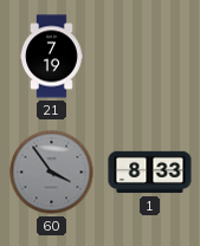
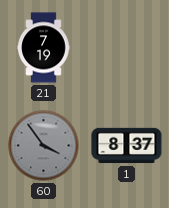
1: 8:33 -> 8:37
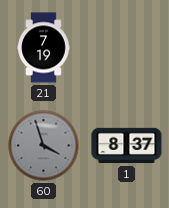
60: 3:54 -> 3:57
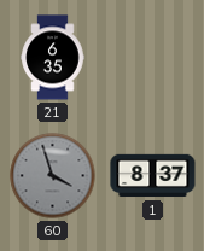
21: 7:19 -> 6:35
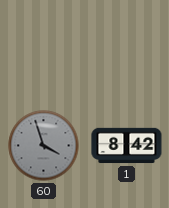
21: 6:35 -> none
1: 8:37 -> 8:42
